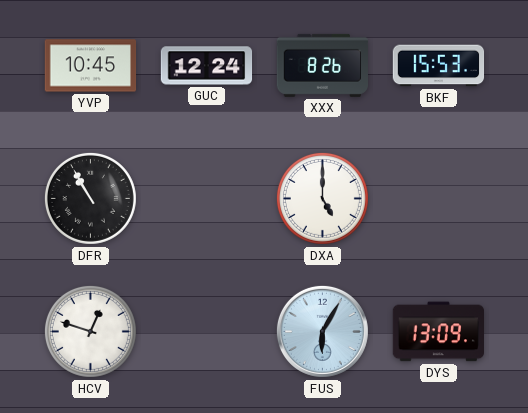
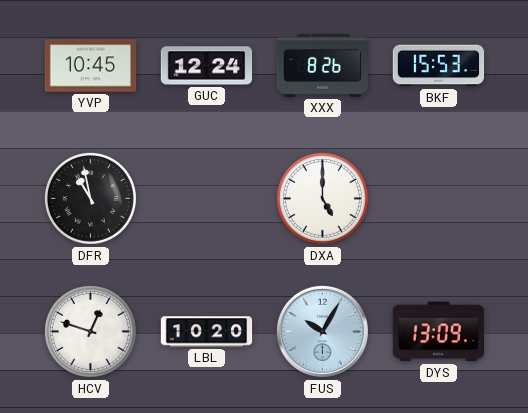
DFR: 10:55 -> 10:58
LBL: none -> 10:20
FUS: 6:05 -> 10:05
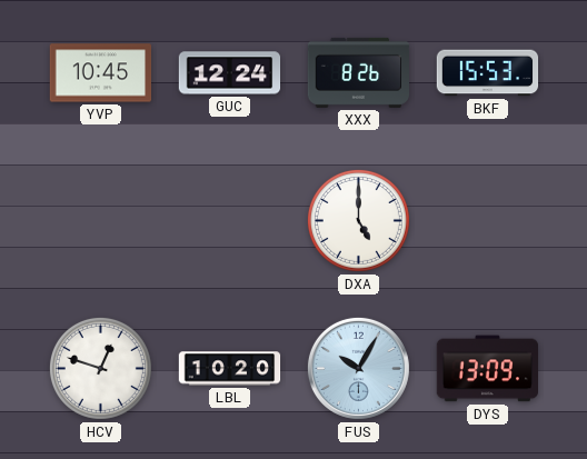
DFR: 10:58 -> none
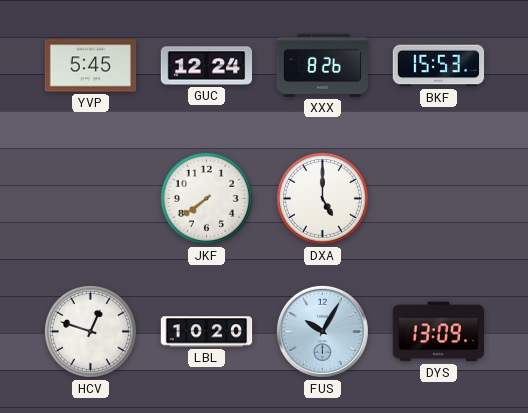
YVP: 10:45 -> 5:45
JKF: none -> 7:39
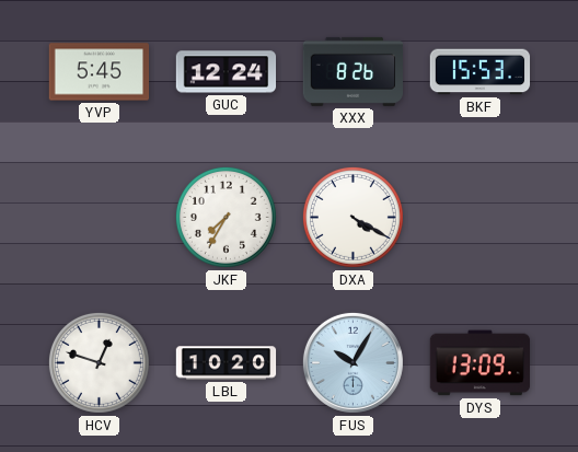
JKF: 7:39 -> 7:35
DXA: 5:00 -> 4:20
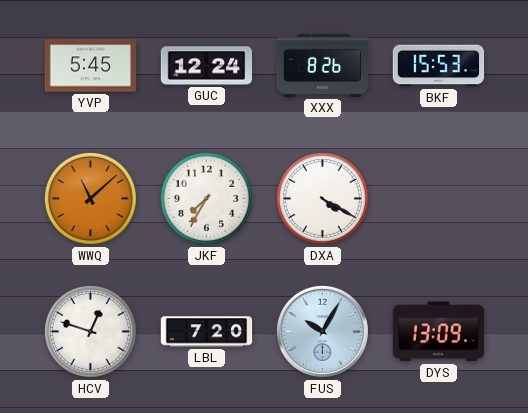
WWQ: none -> 11:08
LBL: 10:20 -> 7:20
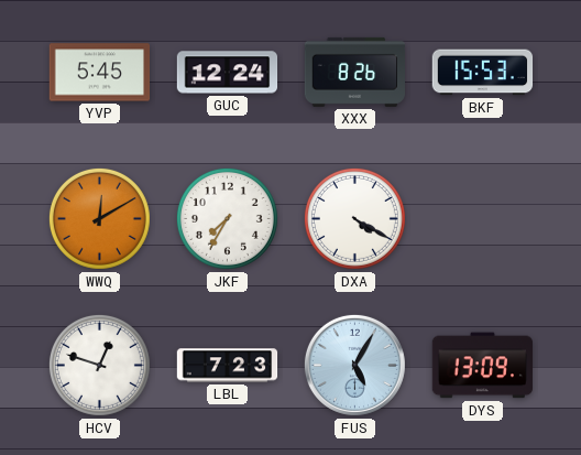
WWQ: 11:08 -> 12:10
LBL: 7:20 -> 7:23
FUS: 10:05 -> 5:05
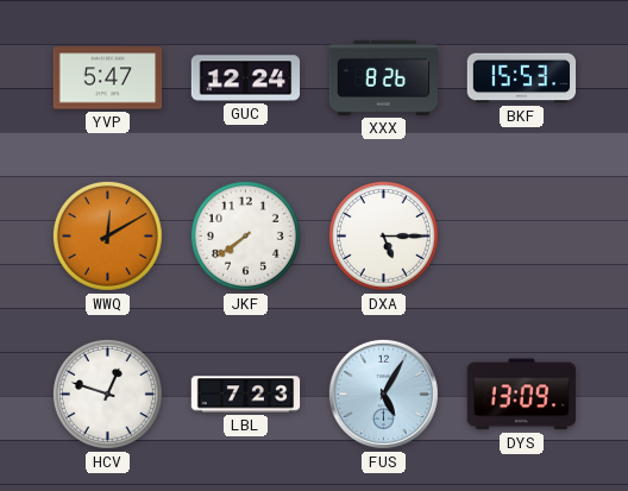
YVP: 5:45 -> 5:47
JKF: 7:35 -> 7:39
DXA: 4:20 -> 5:15
